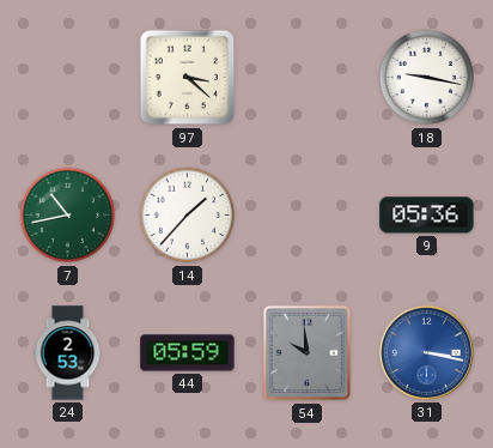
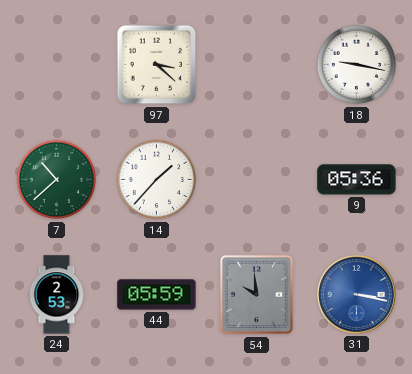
7: 10:43 -> 10:38
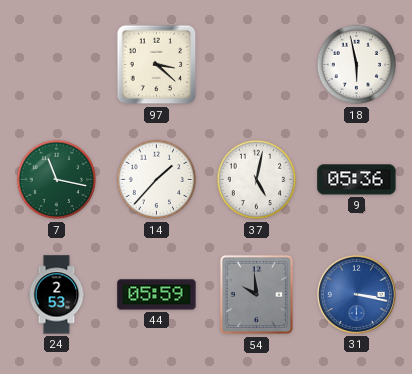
18: 9:17 -> 5:58
7: 10:38 -> 11:17
37: none -> 5:02
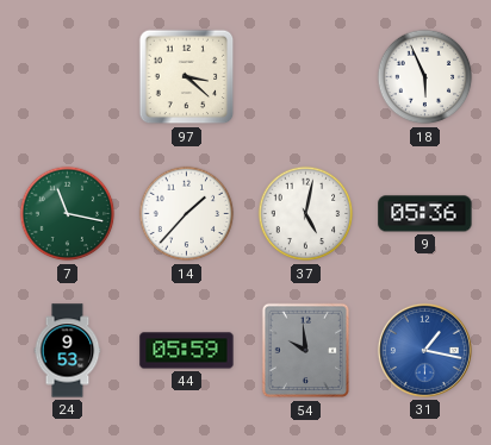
18: 5:58 -> 5:56
24: 2:53 -> 9:53
31: 3:17 -> 1:17
